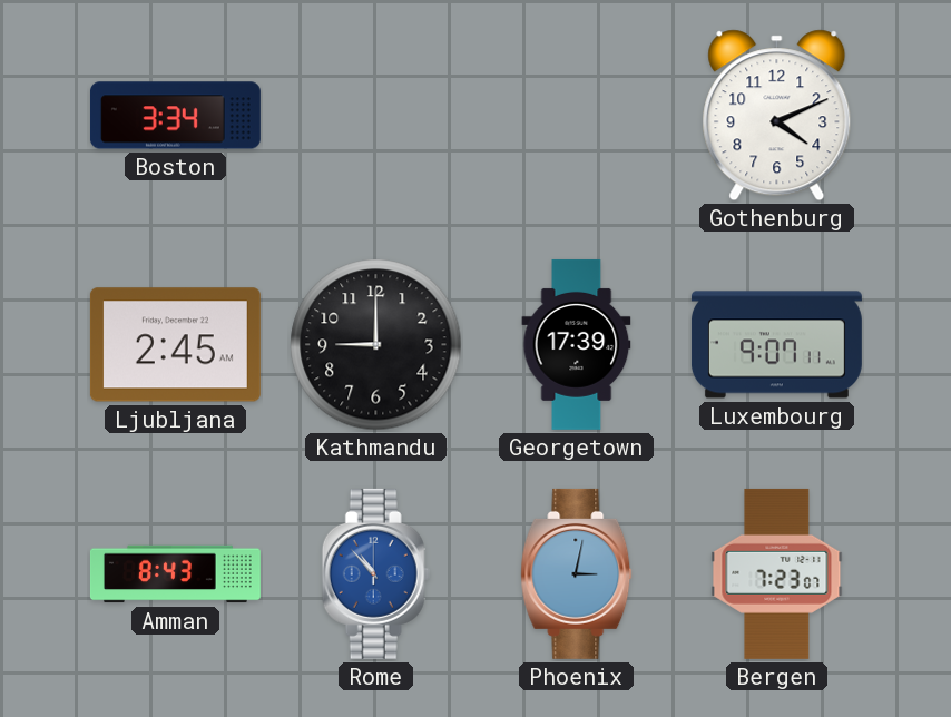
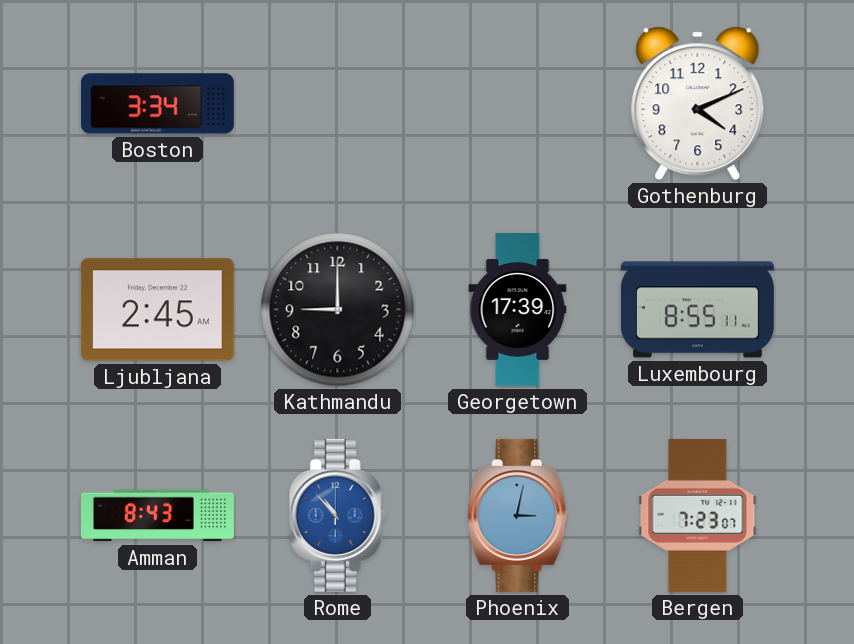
Luxembourg: 9:07 -> 8:55
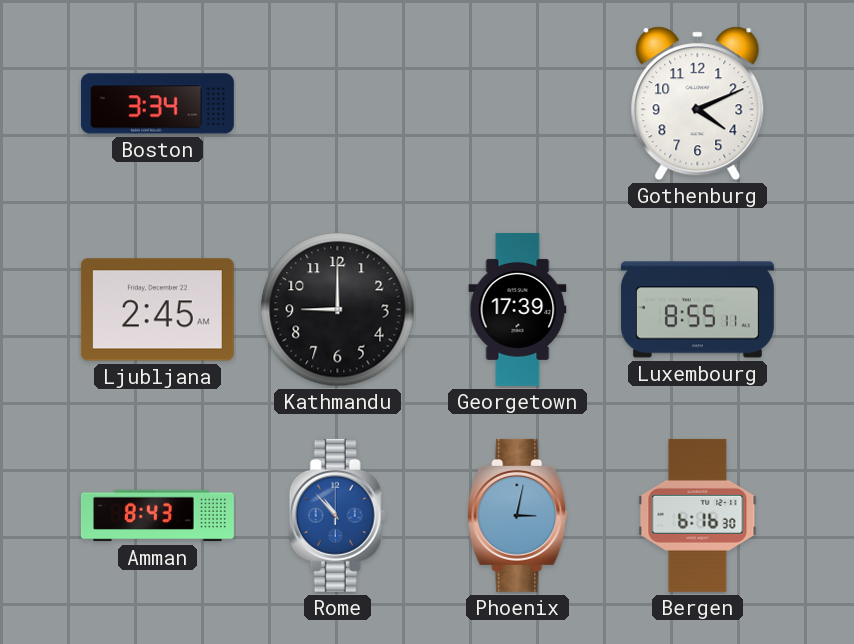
Bergen: 7:23 -> 6:16
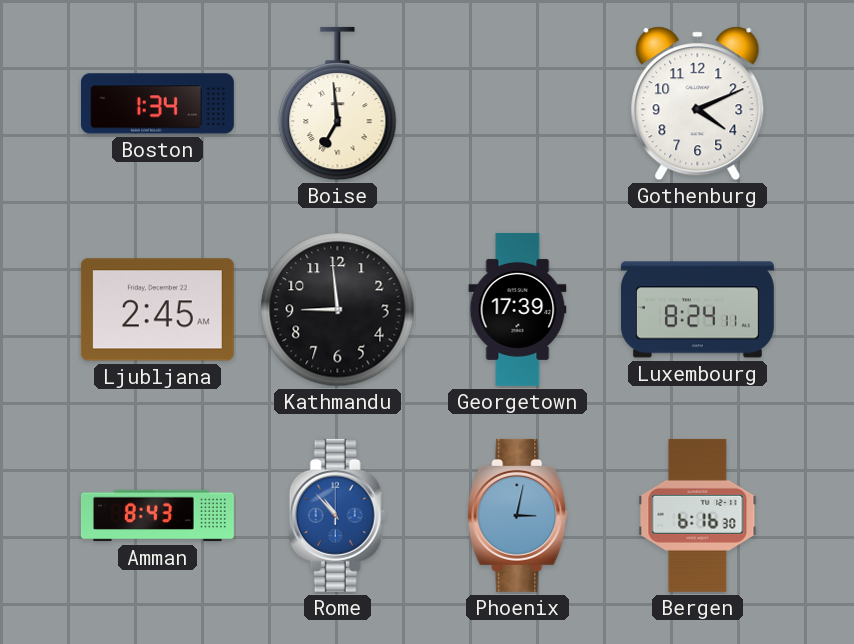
Boston: 3:34 -> 1:34
Boise: none -> 6:59
Kathmandu: 9:00 -> 8:59
Luxembourg: 8:55 -> 8:24
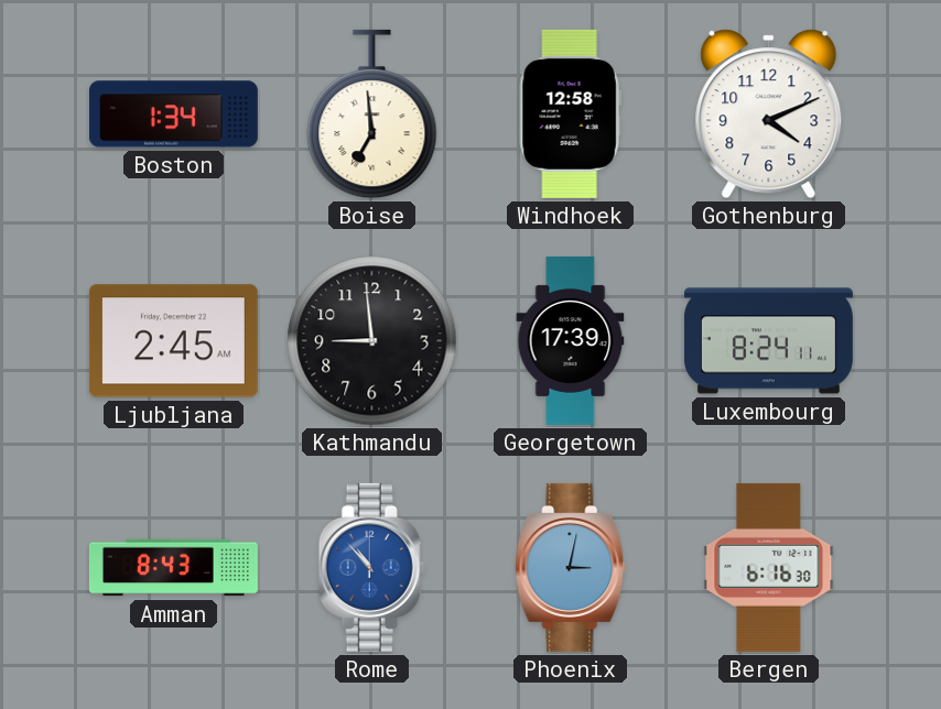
Windhoek: none -> 12:58
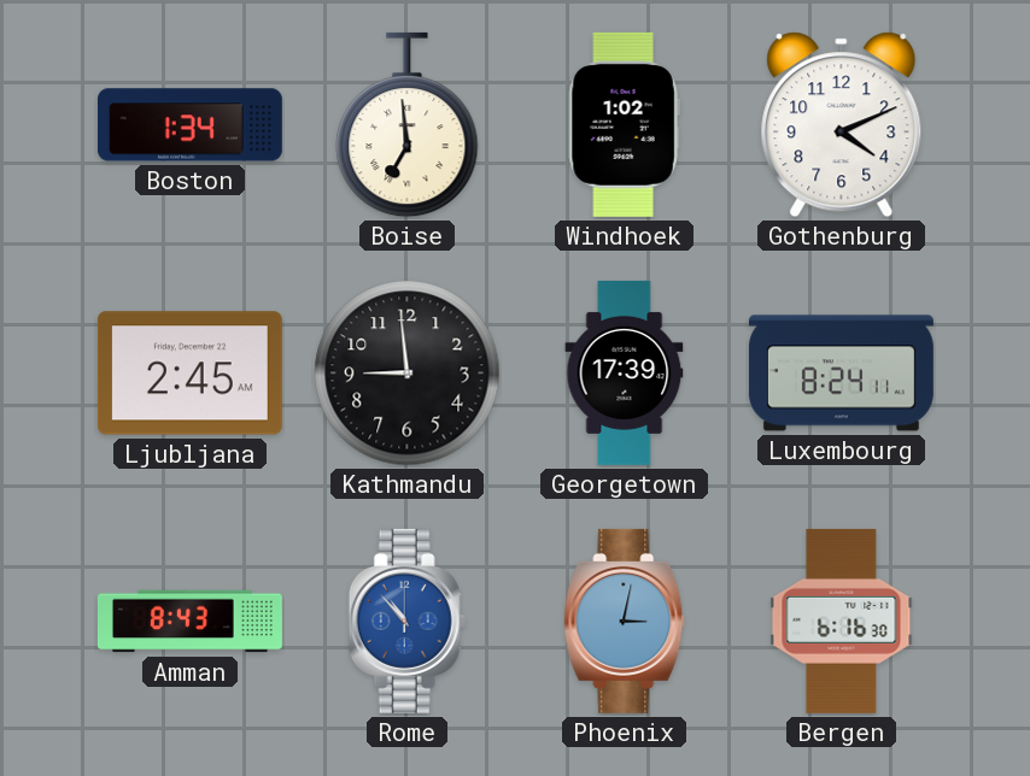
Windhoek: 12:58 -> 1:02
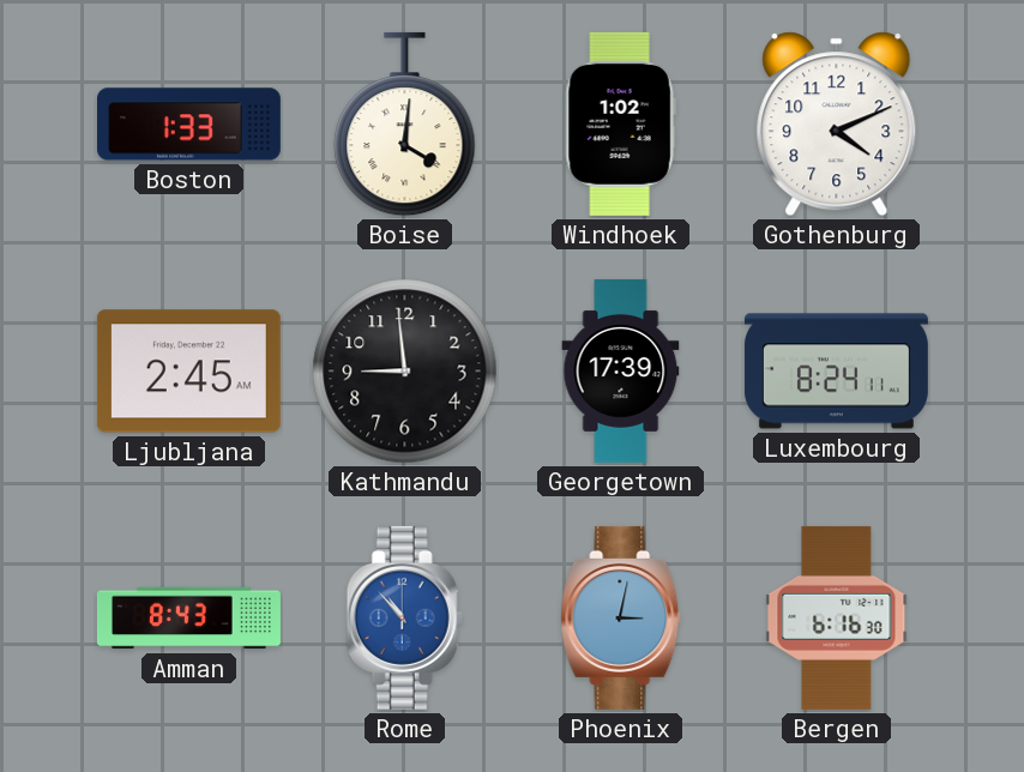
Boston: 1:34 -> 1:33
Boise: 6:59 -> 4:01
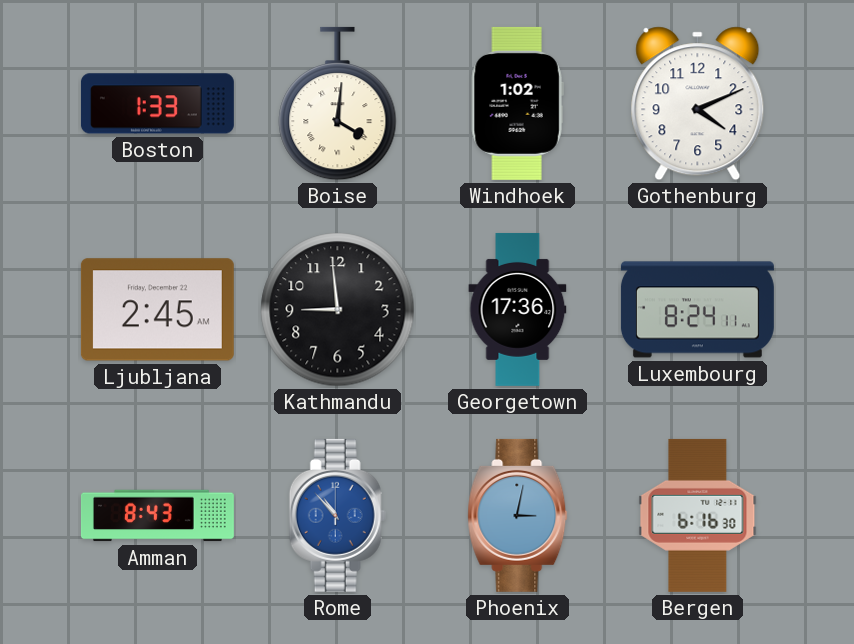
Georgetown: 17:39 -> 17:36
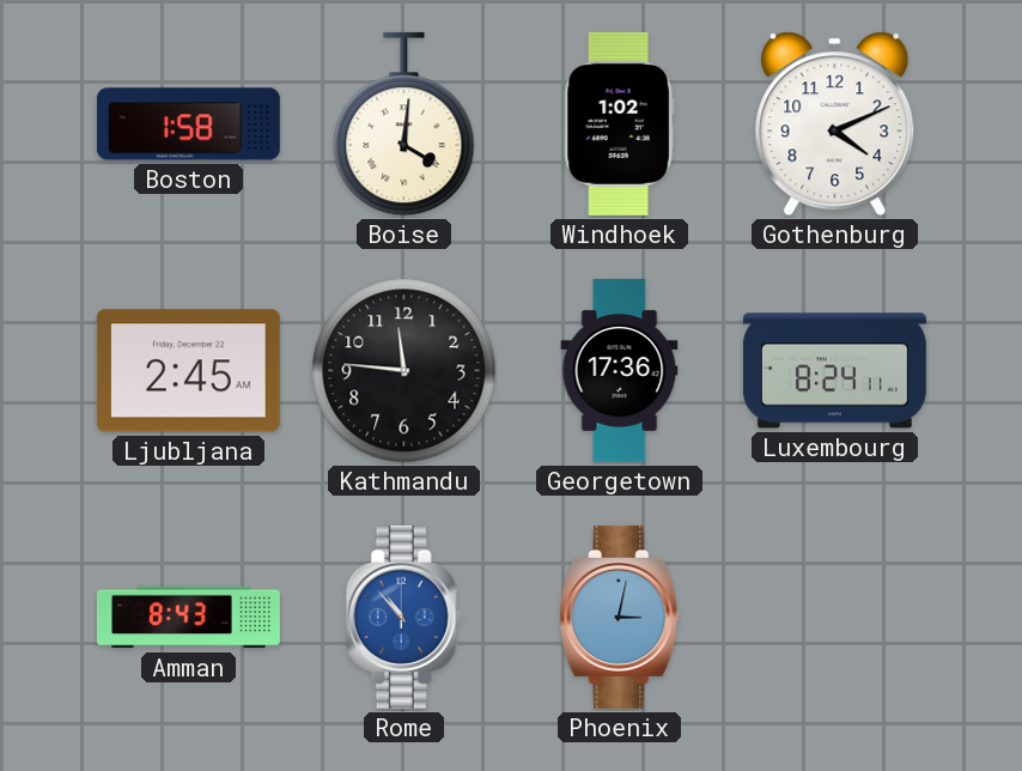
Boston: 1:33 -> 1:58
Kathmandu: 8:59 -> 11:46
Bergen: 6:16 -> none
